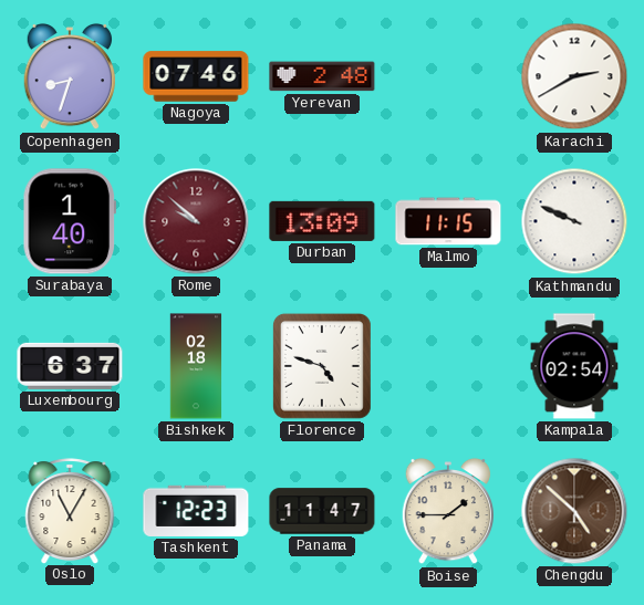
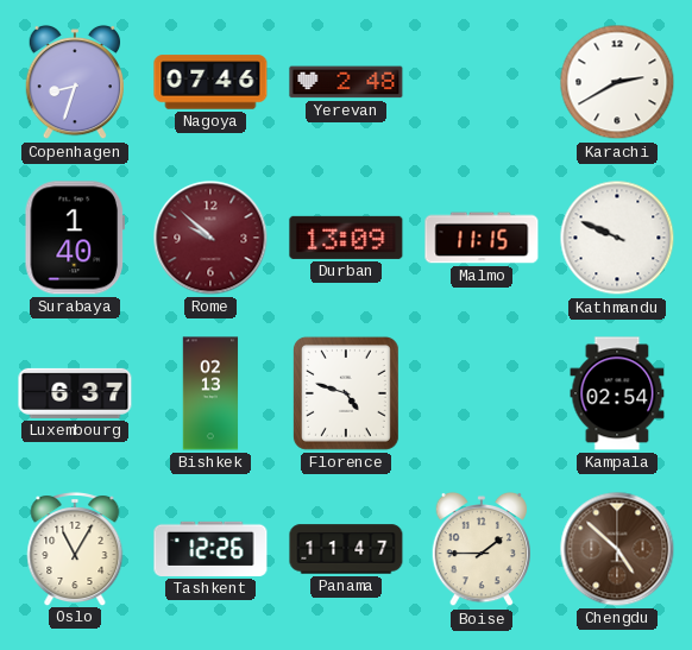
Bishkek: 02:18 -> 02:13
Tashkent: 12:23 -> 12:26
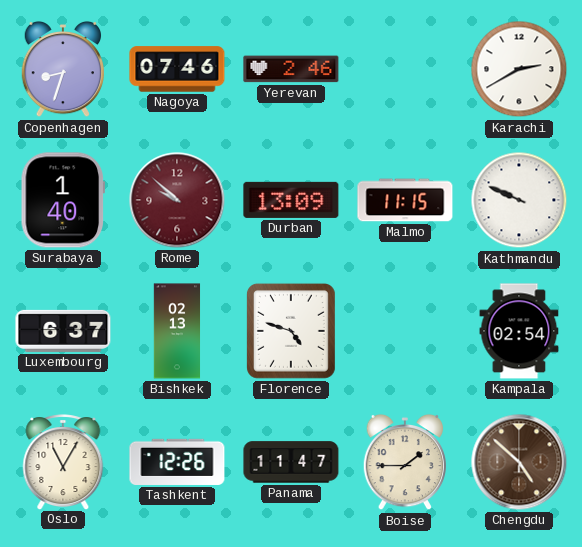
Yerevan: 2:48 -> 2:46
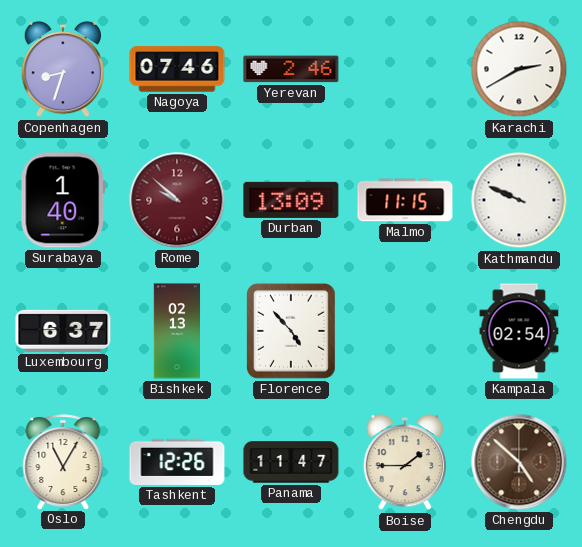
Florence: 4:48 -> 4:53
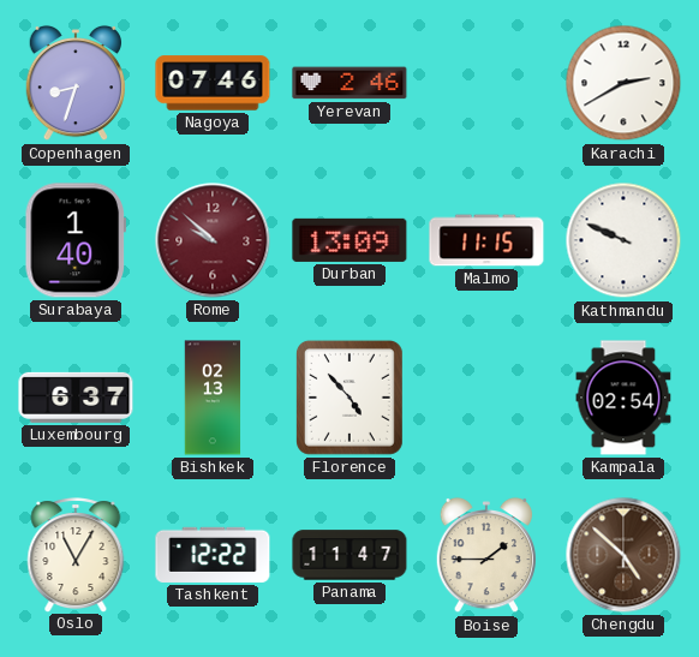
Tashkent: 12:26 -> 12:22
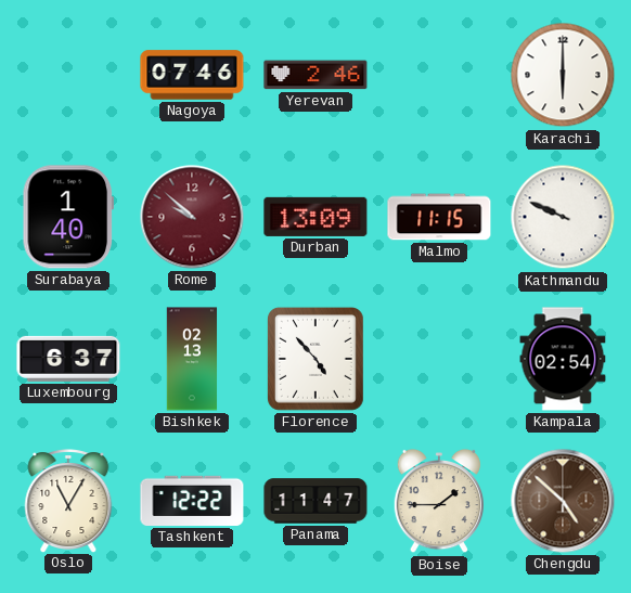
Copenhagen: 8:33 -> none
Karachi: 2:40 -> 6:00
